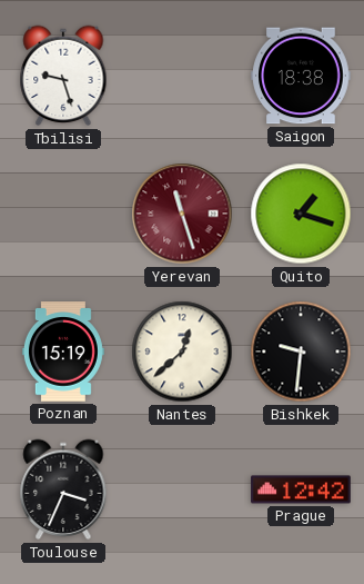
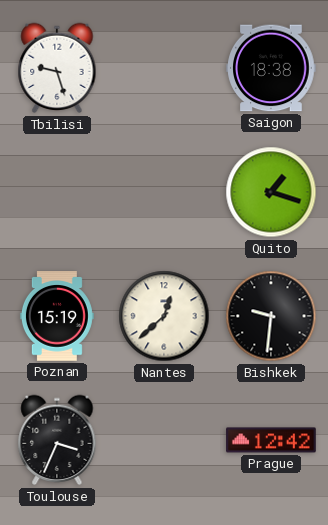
Yerevan: 11:27 -> none
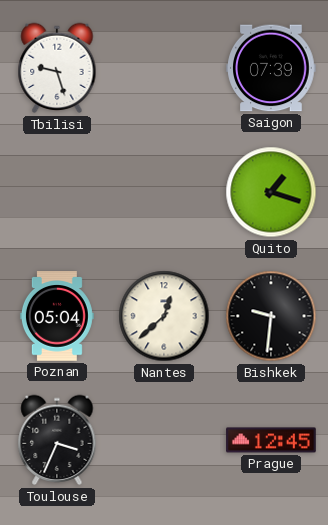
Saigon: 18:38 -> 07:39
Poznan: 15:19 -> 05:04
Prague: 12:42 -> 12:45
